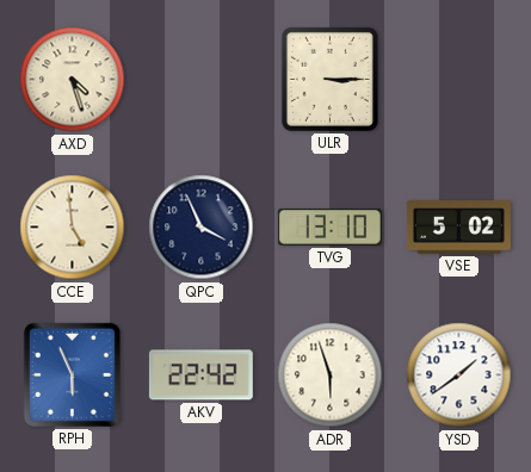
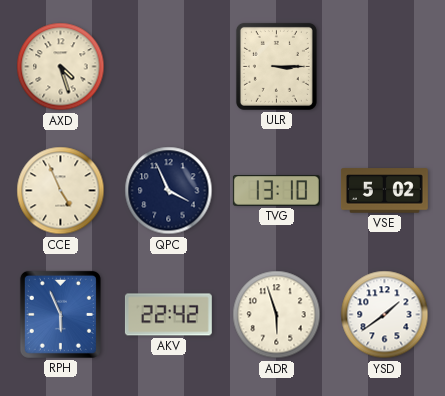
CCE: 4:59 -> 4:56
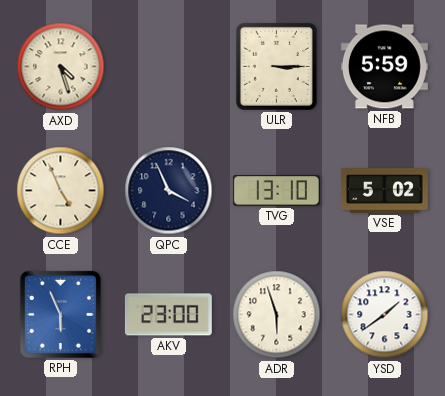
NFB: none -> 5:59
AKV: 22:42 -> 23:00
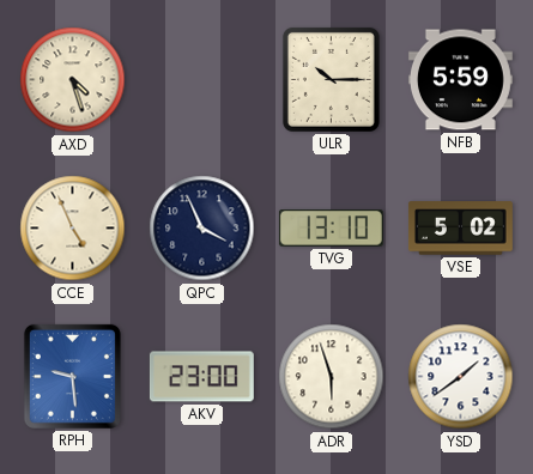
ULR: 3:15 -> 10:15
RPH: 5:56 -> 9:29
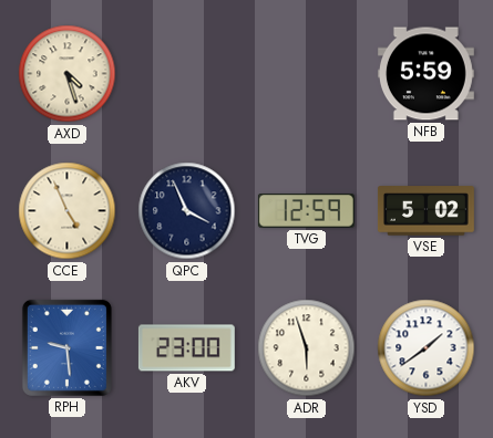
ULR: 10:15 -> none
TVG: 13:10 -> 12:59
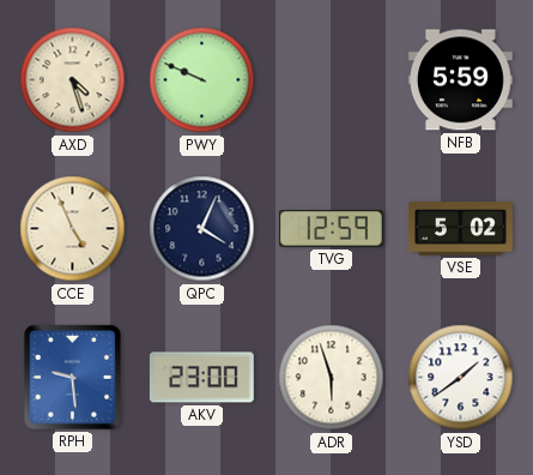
PWY: none -> 9:49
QPC: 3:56 -> 4:04
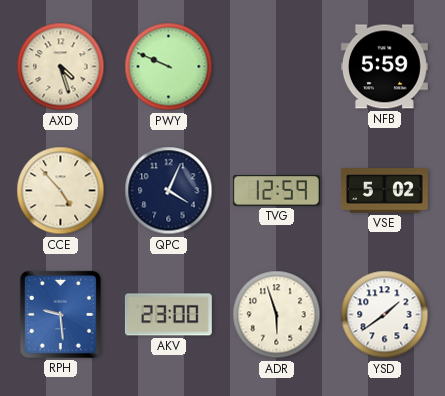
CCE: 4:56 -> 4:53
